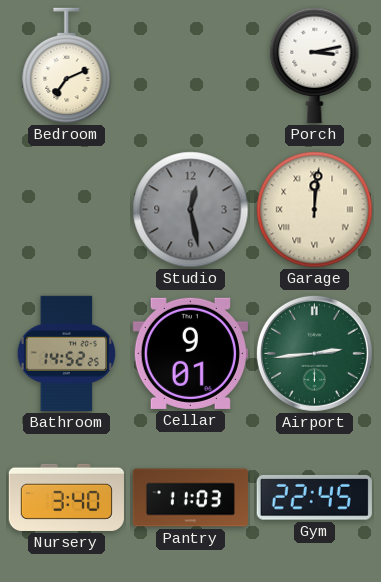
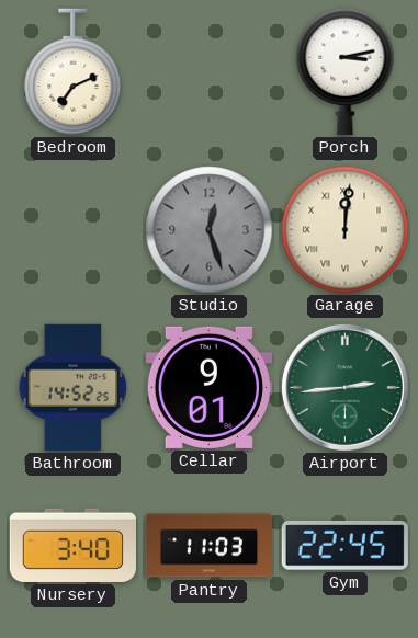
Studio: 12:28 -> 12:27
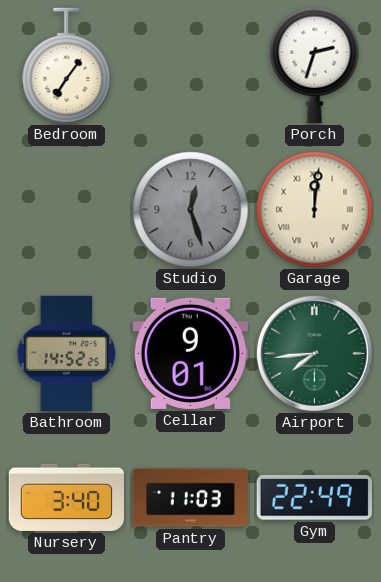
Bedroom: 7:11 -> 7:06
Porch: 3:13 -> 2:33
Airport: 2:44 -> 7:44
Gym: 22:45 -> 22:49
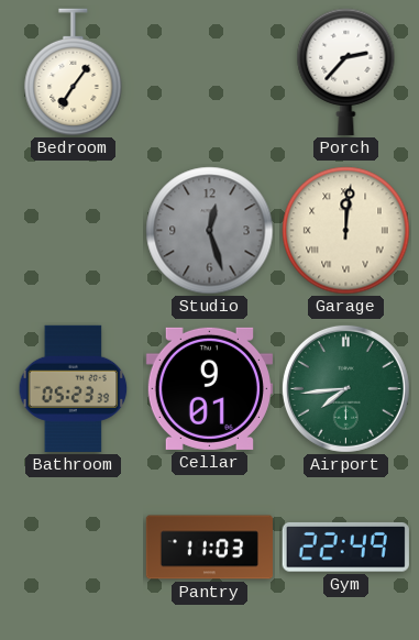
Porch: 2:33 -> 2:37
Bathroom: 14:52 -> 05:23
Nursery: 3:40 -> none
